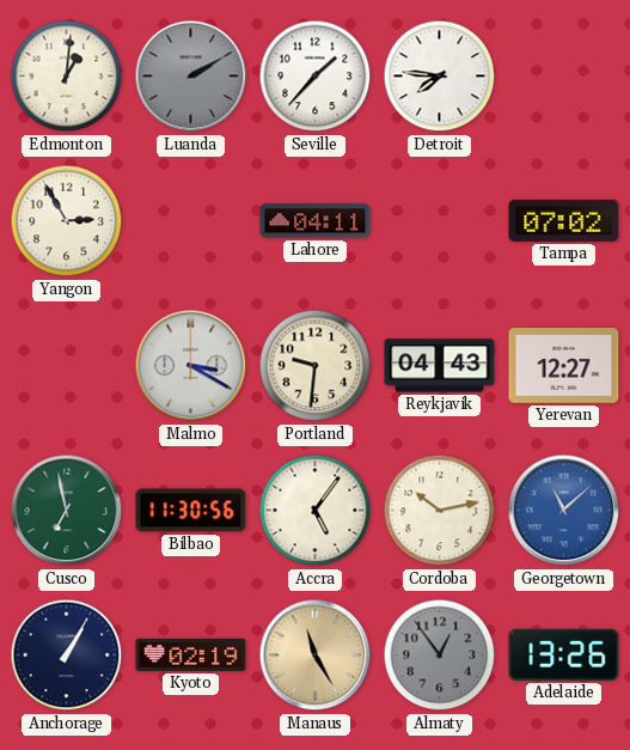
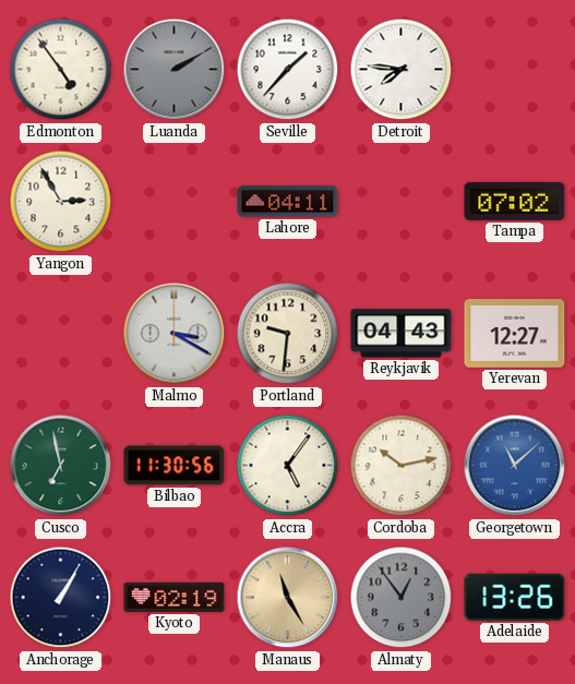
Edmonton: 1:01 -> 4:54
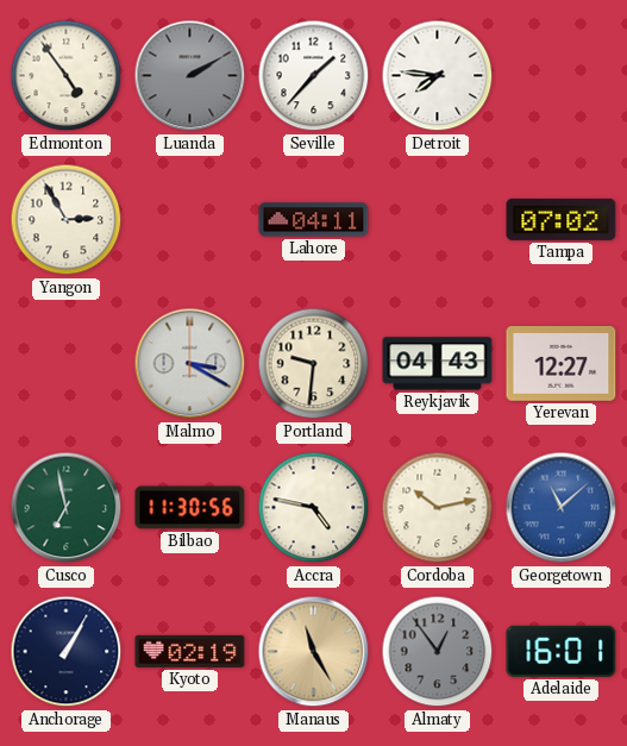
Accra: 5:06 -> 4:47
Adelaide: 13:26 -> 16:01
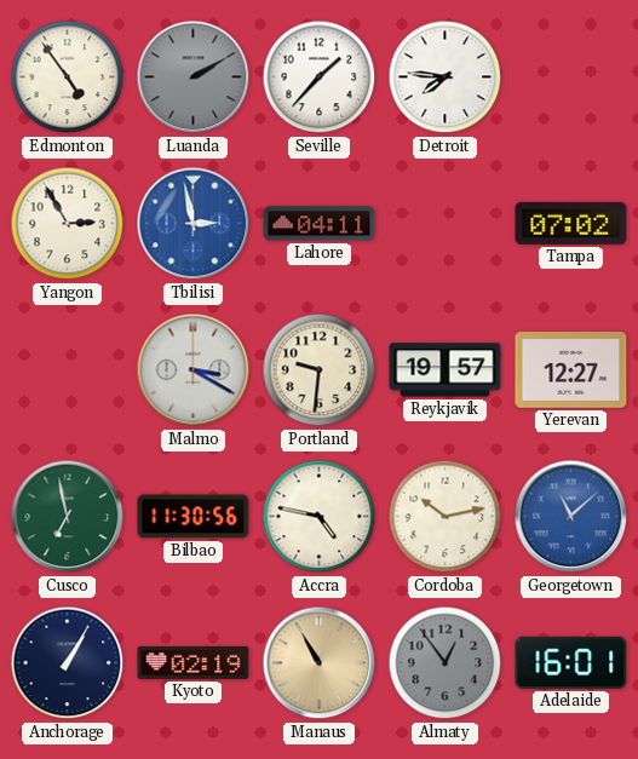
Tbilisi: none -> 2:58
Reykjavik: 04:43 -> 19:57
Manaus: 11:25 -> 10:55
